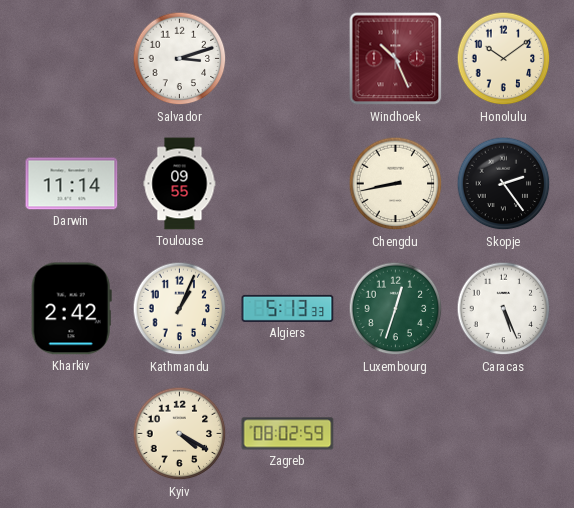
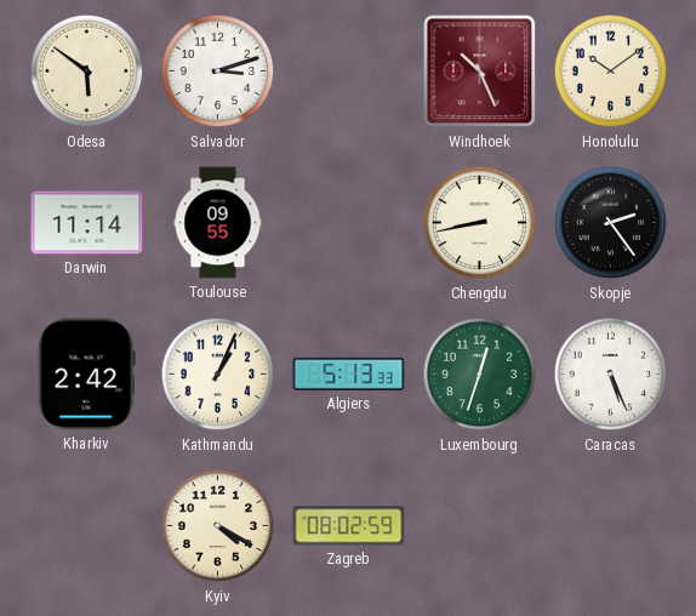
Odesa: none -> 5:51
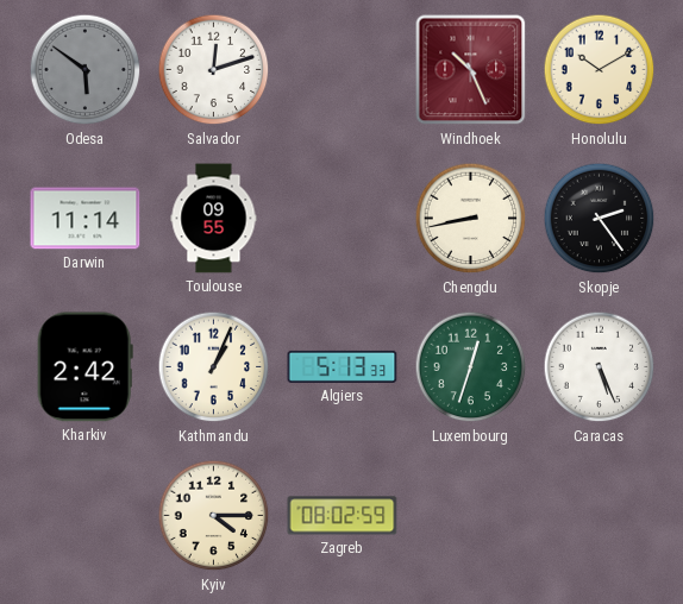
Odesa dial: cream -> grey
Salvador: 3:12 -> 12:12
Honolulu: 10:09 -> 10:10
Kyiv: 4:20 -> 4:15
